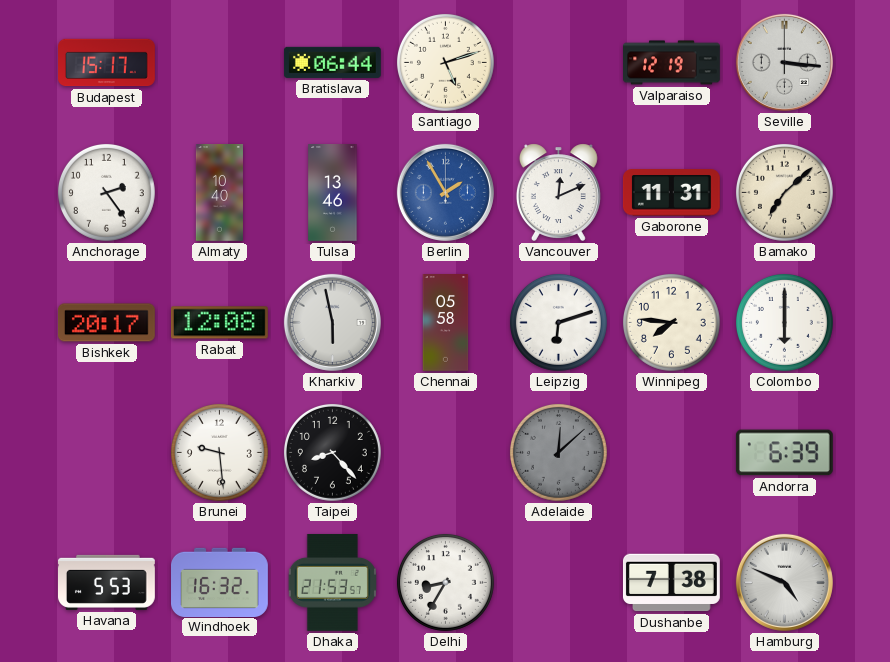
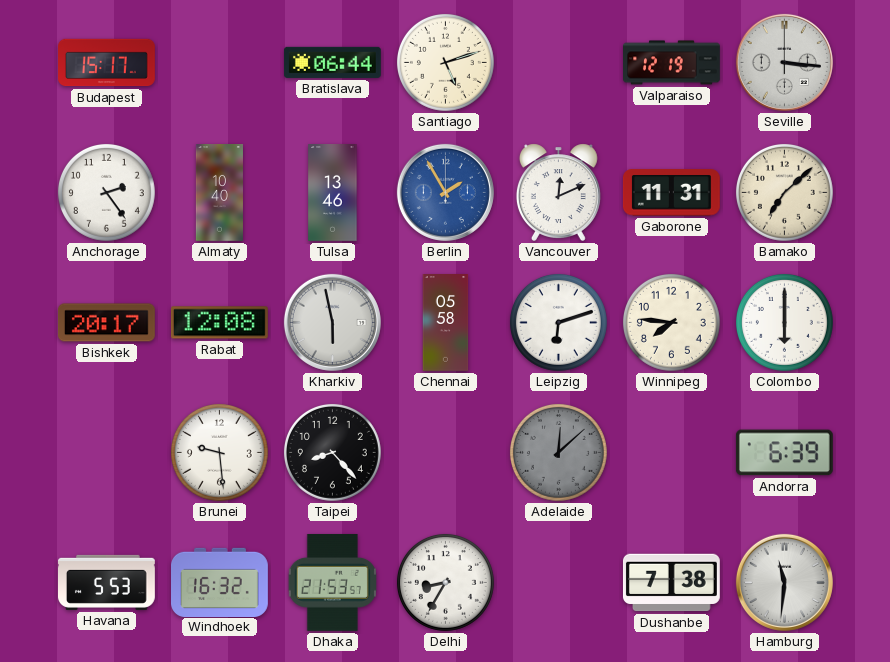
Hamburg: 4:49 -> 11:31
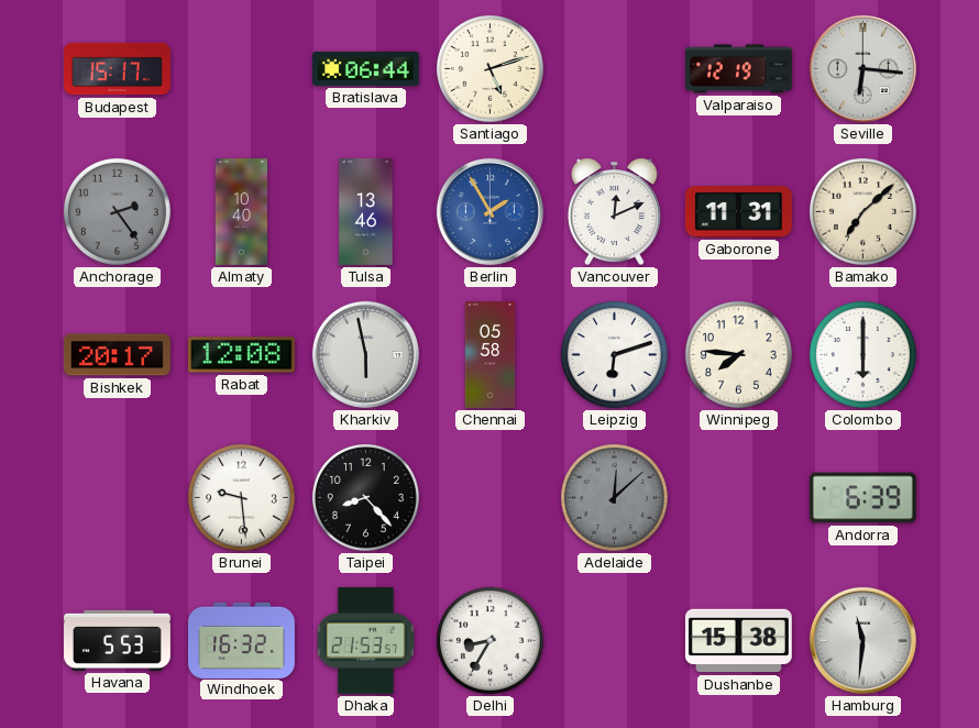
Seville: 3:16 -> 6:16
Anchorage dial: white -> grey
Dushanbe: 7:38 -> 15:38
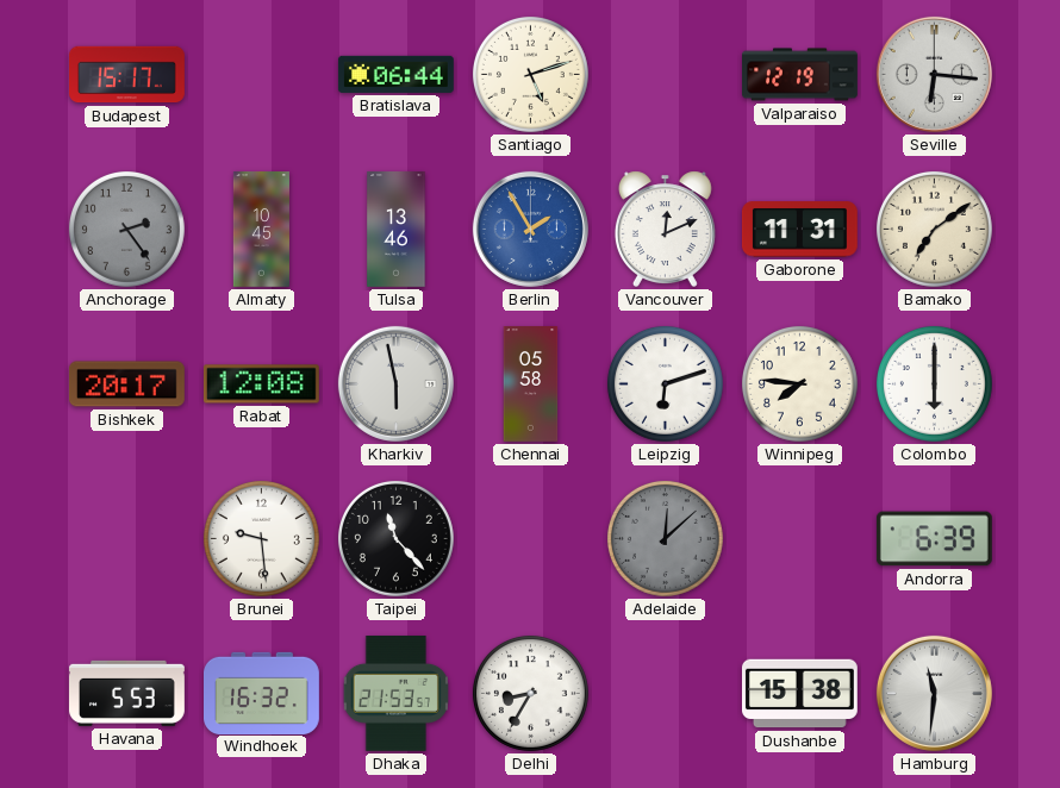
Almaty: 10:40 -> 10:45
Bamako: 7:08 -> 7:09
Taipei: 8:23 -> 11:23
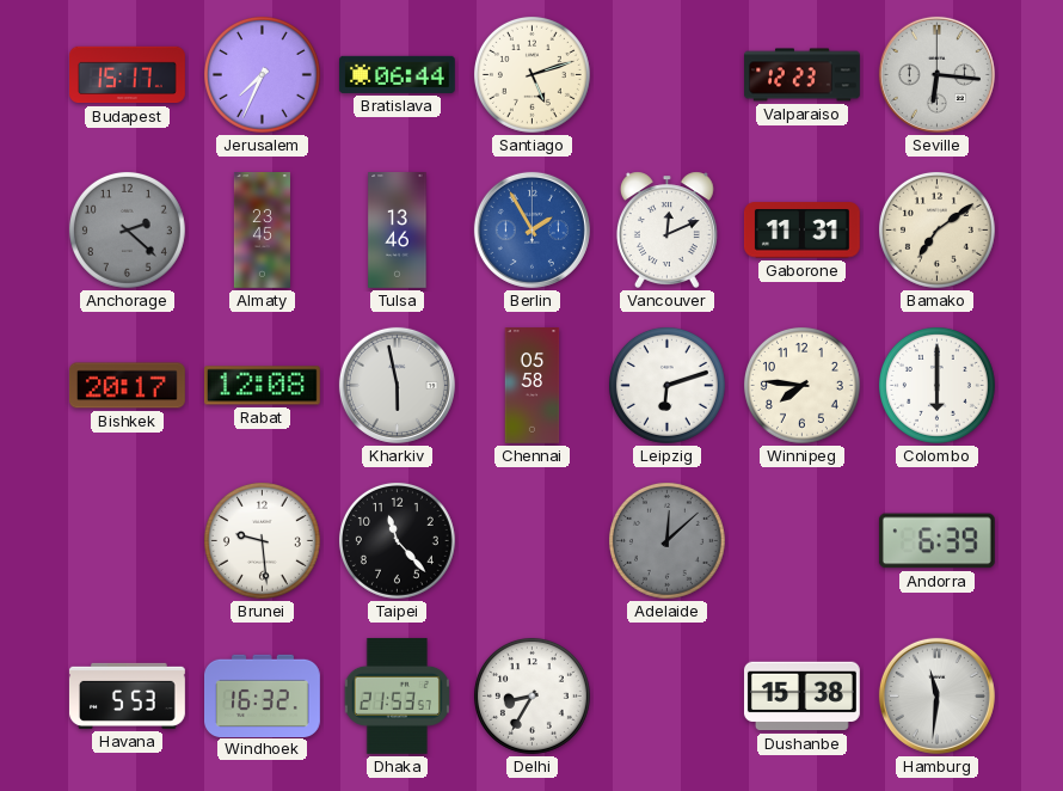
Jerusalem: none -> 7:34
Valparaiso: 12:19 -> 12:23
Anchorage: 2:24 -> 2:22
Almaty: 10:45 -> 23:45
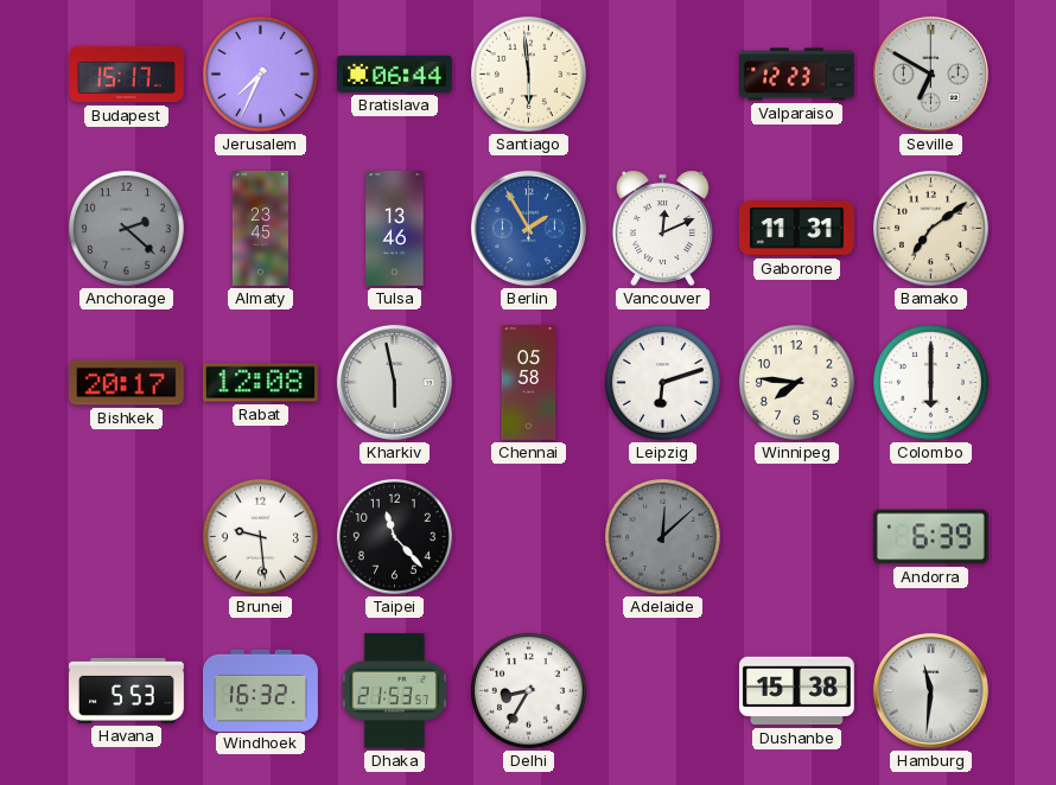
Santiago: 5:12 -> 5:59
Seville: 6:16 -> 6:50
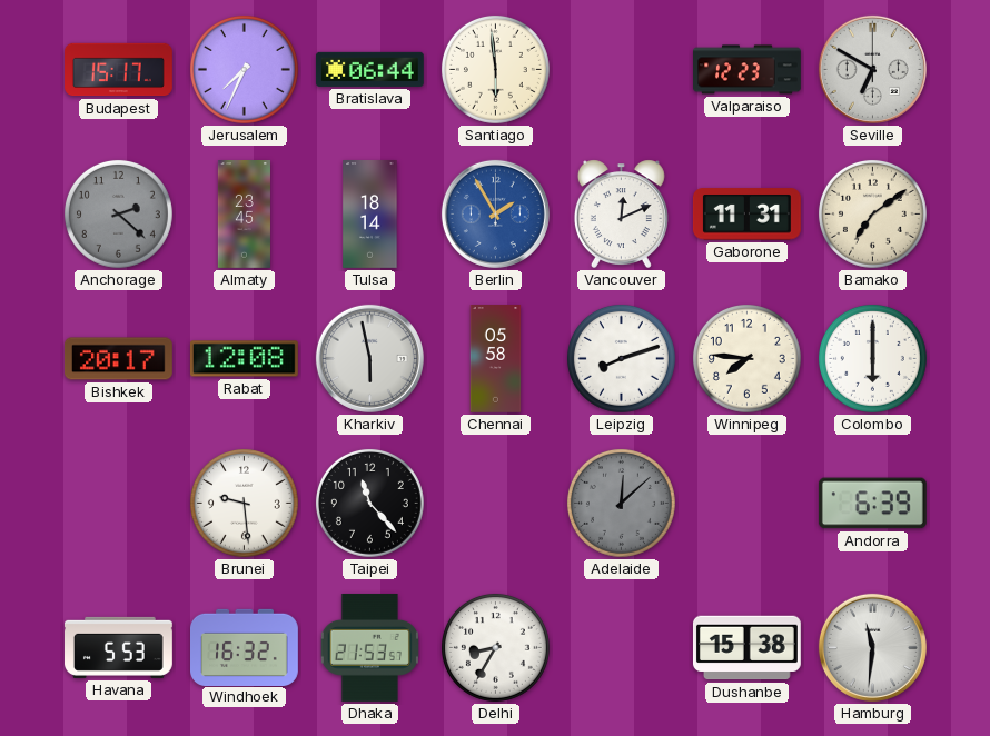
Tulsa: 13:46 -> 18:14
Leipzig: 6:12 -> 8:12
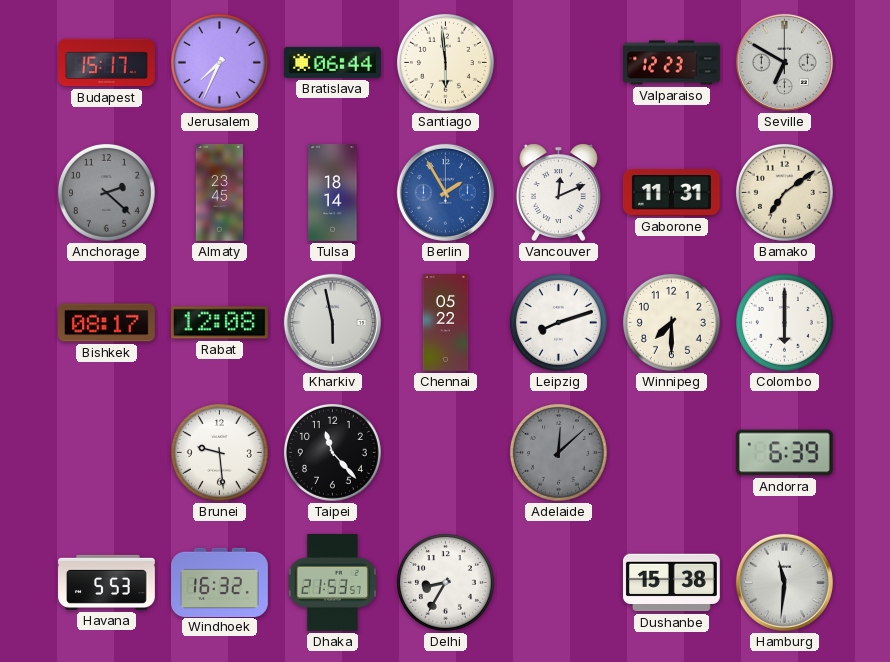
Bishkek: 20:17 -> 08:17
Chennai: 05:58 -> 05:22
Winnipeg: 7:46 -> 7:30
